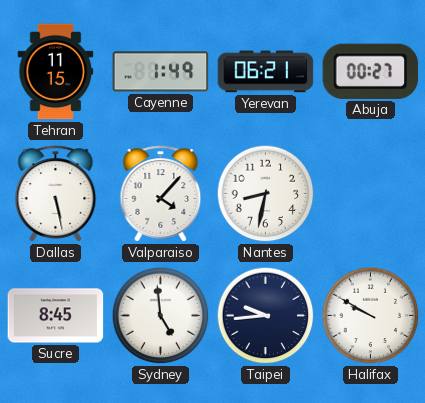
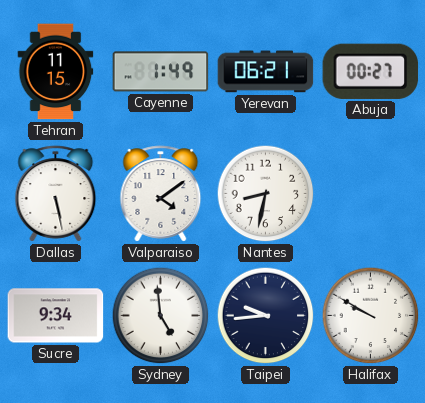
Valparaiso: 4:07 -> 4:09
Sucre: 8:45 -> 9:34
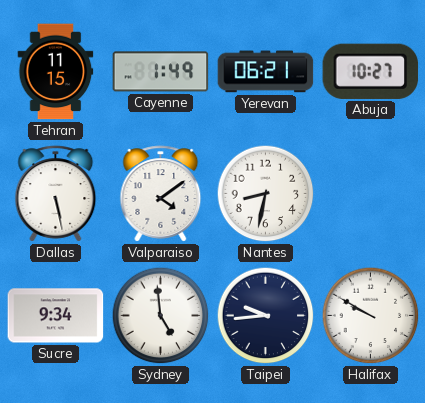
Abuja: 00:27 -> 10:27
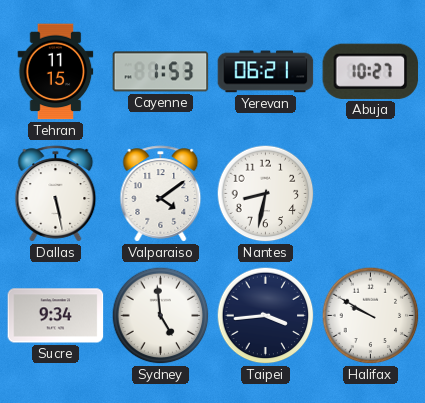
Cayenne: 1:49 -> 1:53
Taipei: 9:44 -> 3:44
